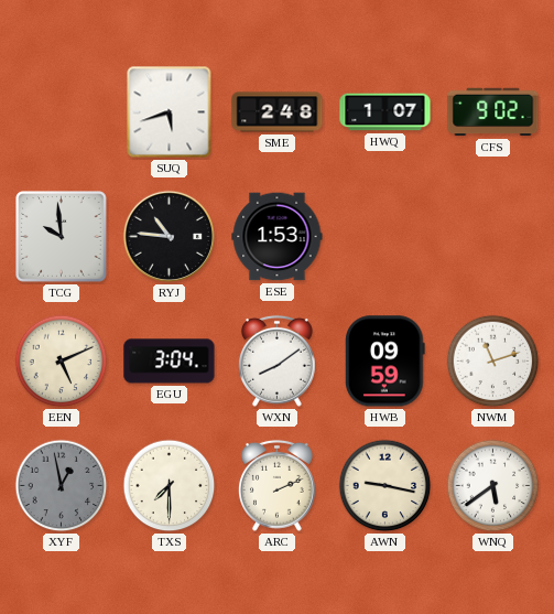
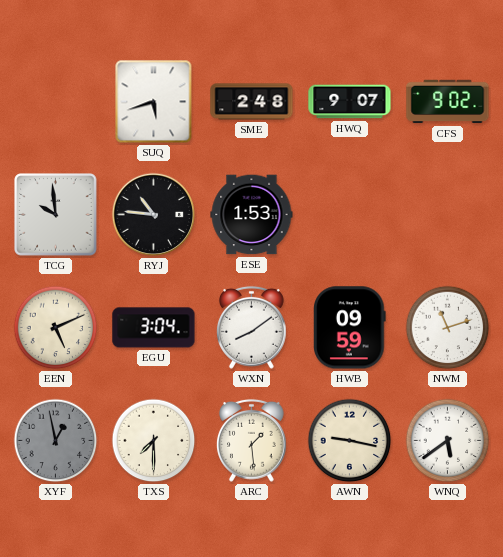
HWQ: 1:07 -> 9:07
ARC: 2:11 -> 1:29
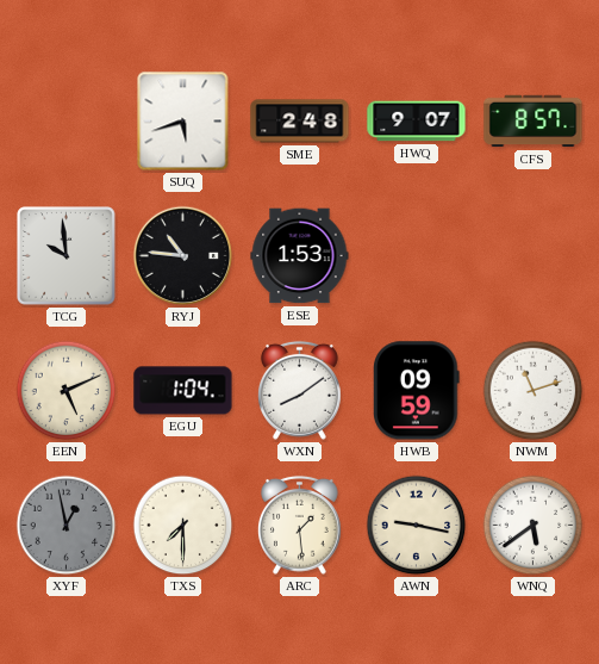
CFS: 9:02 -> 8:57
EGU: 3:04 -> 1:04
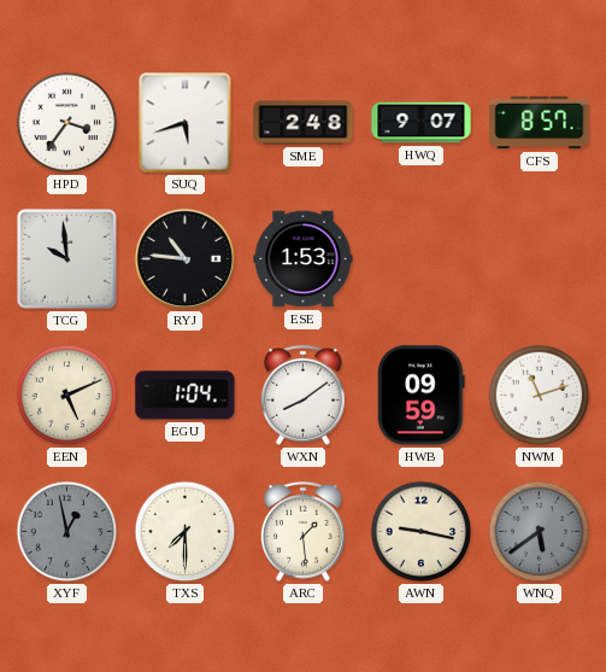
HPD: none -> 3:36
WNQ dial: white -> grey
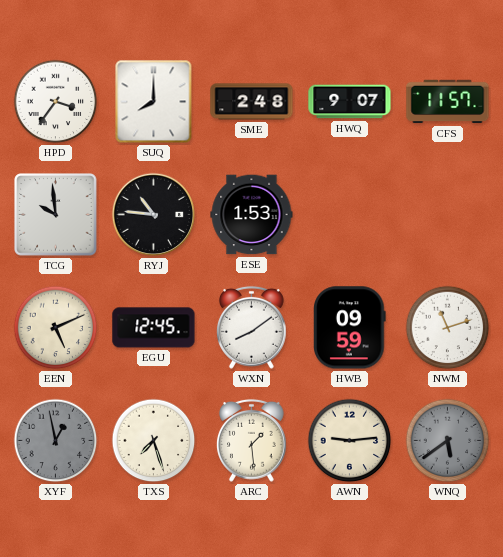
SUQ: 5:42 -> 8:00
CFS: 8:57 -> 11:57
EGU: 1:04 -> 12:45
TXS: 7:30 -> 7:27
AWN: 9:17 -> 9:14
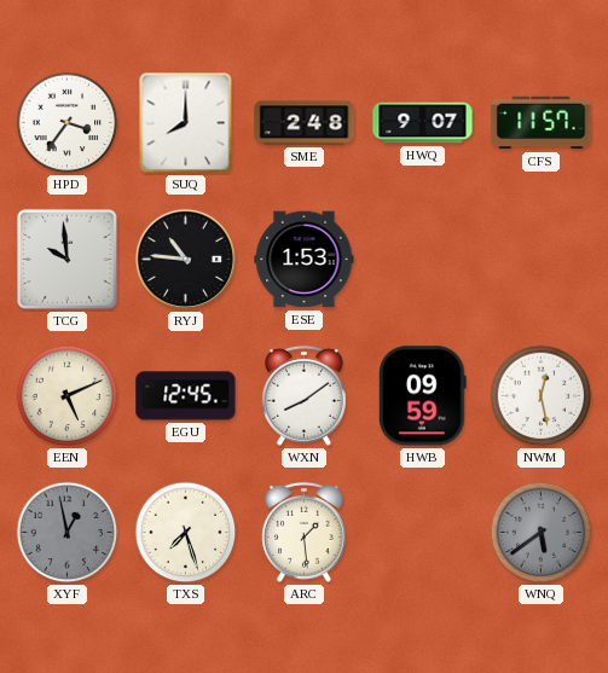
NWM: 11:12 -> 12:28
AWN: 9:14 -> none
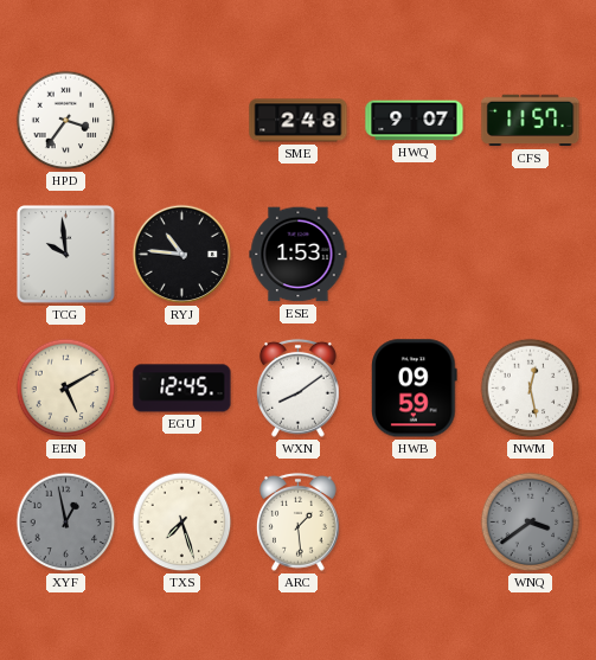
SUQ: 8:00 -> none
EEN: 5:11 -> 5:10
WNQ: 5:39 -> 3:39
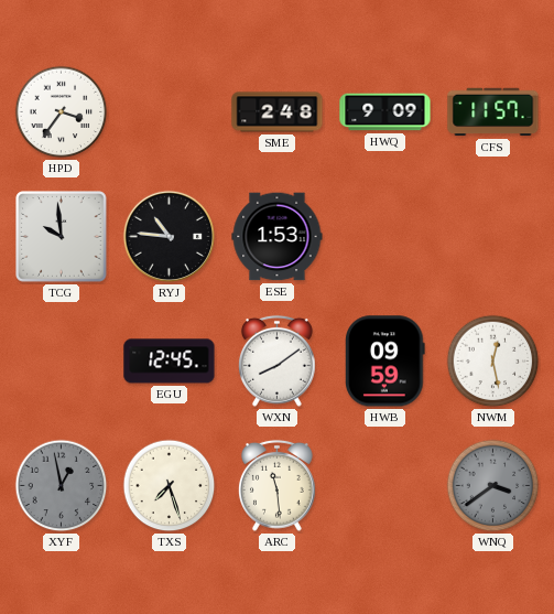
HWQ: 9:07 -> 9:09
EEN: 5:10 -> none
ARC: 1:29 -> 11:29
